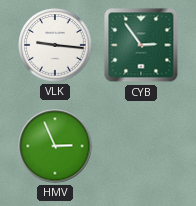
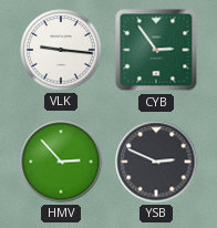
HMV: 2:56 -> 2:53
YSB: none -> 2:49
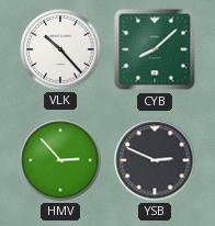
VLK: 9:16 -> 10:23
CYB: 2:54 -> 8:08
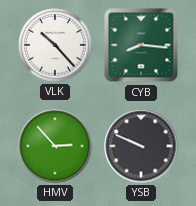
CYB: 8:08 -> 8:16
YSB: 2:49 -> 9:49
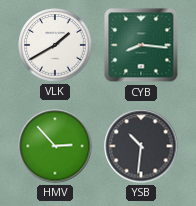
VLK: 10:23 -> 1:40
YSB: 9:49 -> 10:31
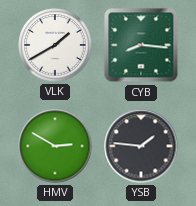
HMV: 2:53 -> 2:50
YSB: 10:31 -> 1:46
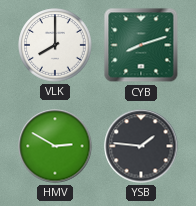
VLK: 1:40 -> 8:00
CYB: 8:16 -> 8:12
